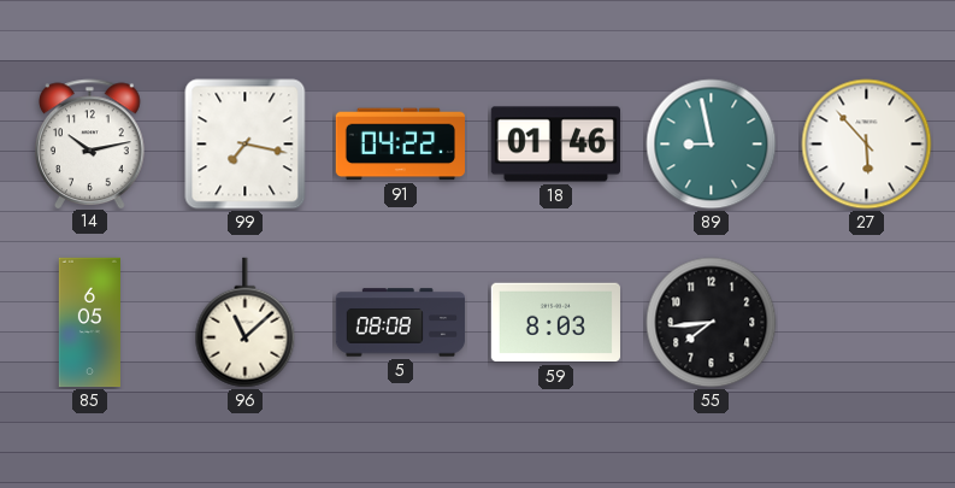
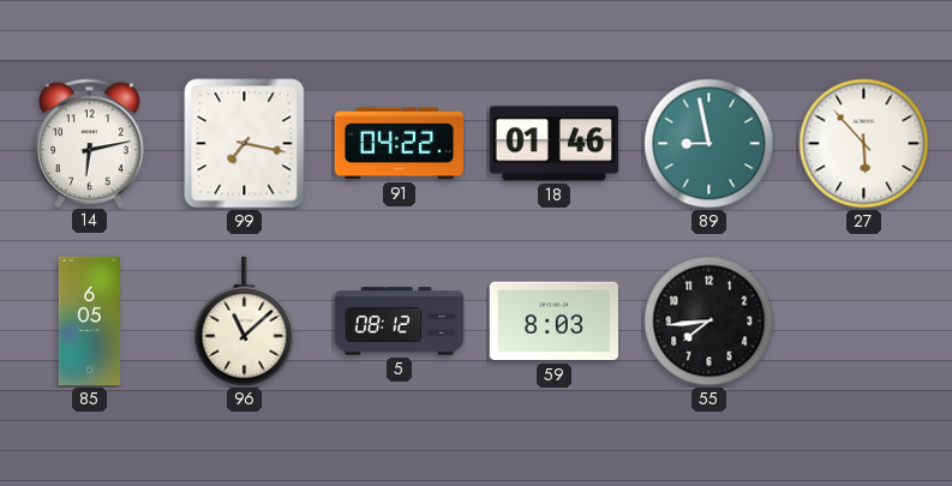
14: 10:13 -> 6:13
5: 08:08 -> 08:12
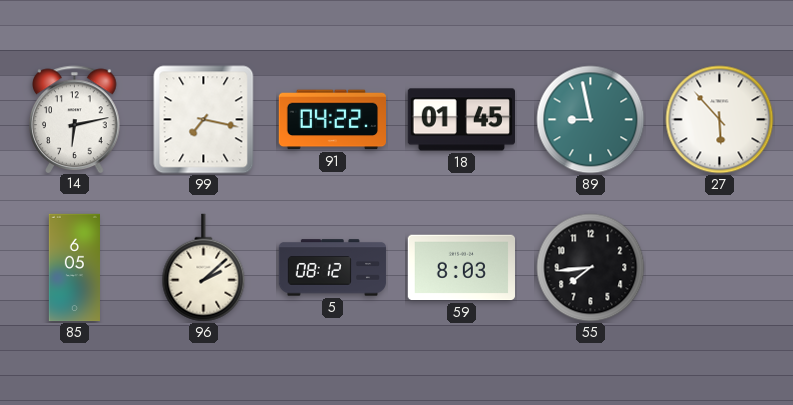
18: 01:46 -> 01:45
96: 11:08 -> 2:08
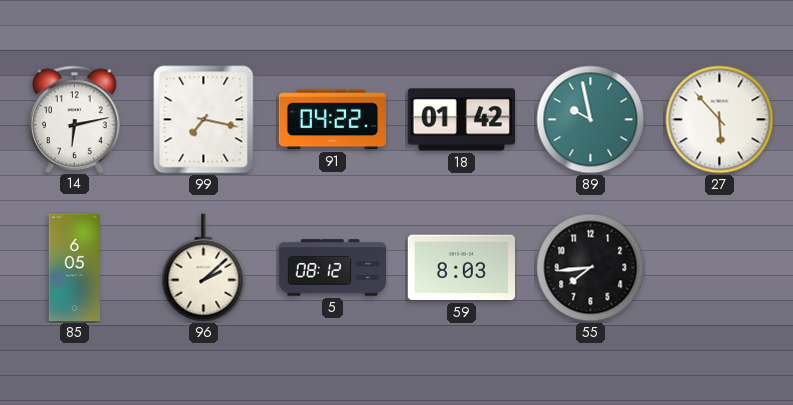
18: 01:45 -> 01:42
89: 8:58 -> 9:58
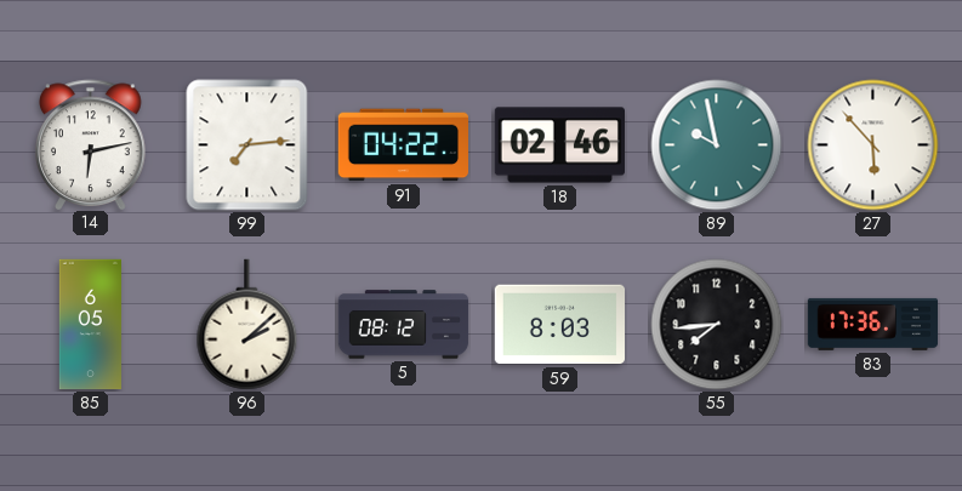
99: 7:17 -> 7:14
18: 01:42 -> 02:46
83: none -> 17:36
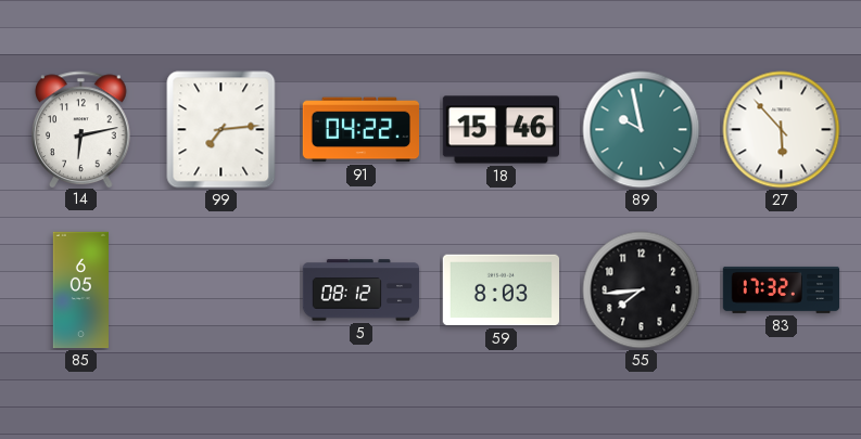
18: 02:46 -> 15:46
96: 2:08 -> none
83: 17:36 -> 17:32
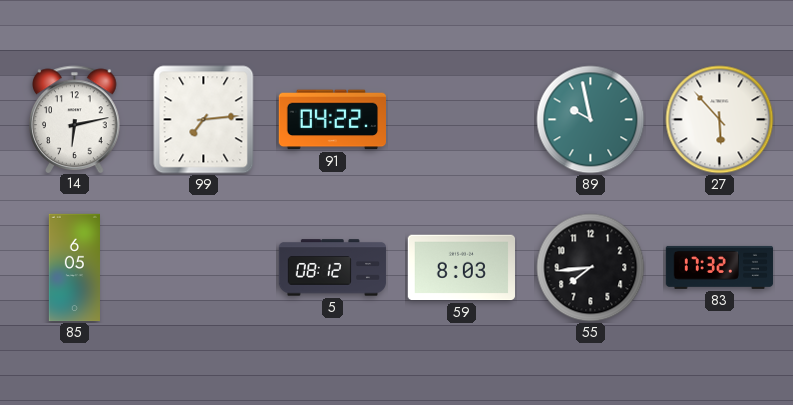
18: 15:46 -> none
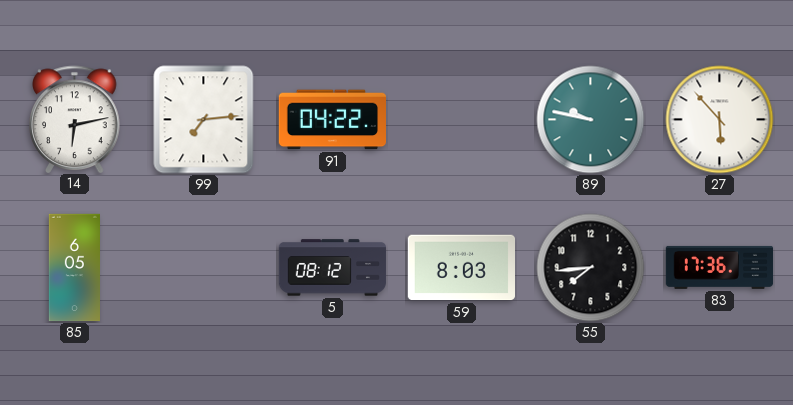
89: 9:58 -> 9:47
83: 17:32 -> 17:36
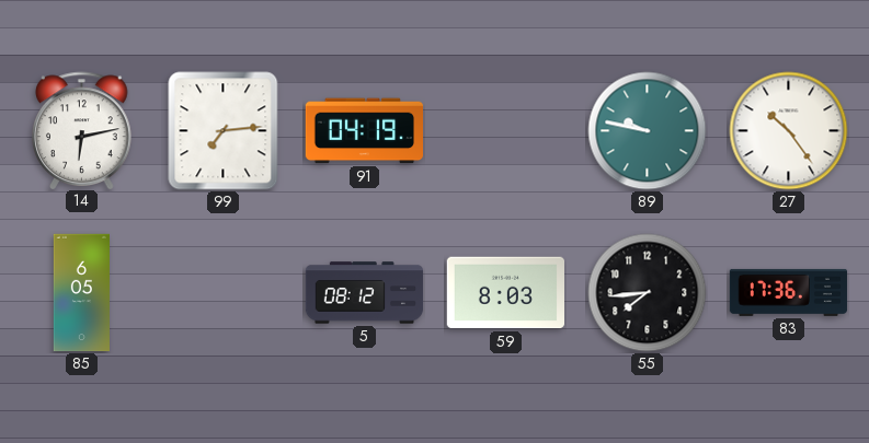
91: 04:22 -> 04:19
27: 5:53 -> 10:24
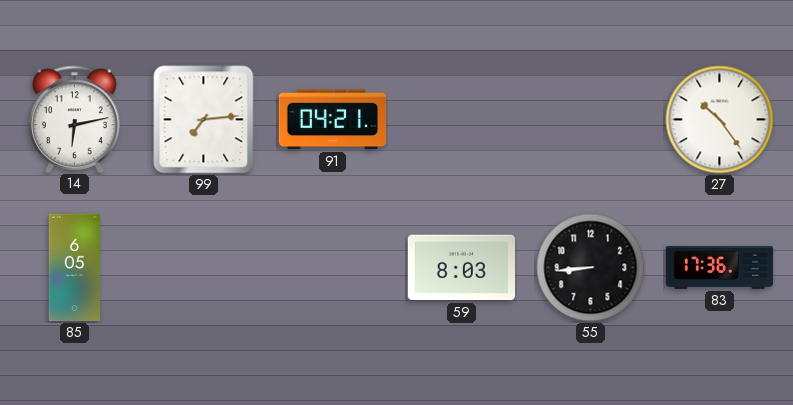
91: 04:19 -> 04:21
89: 9:47 -> none
5: 08:12 -> none
55: 7:44 -> 8:44
